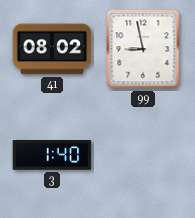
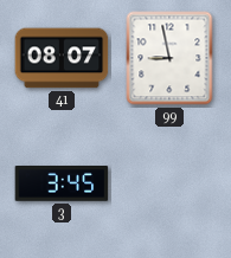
41: 08:02 -> 08:07
3: 1:40 -> 3:45
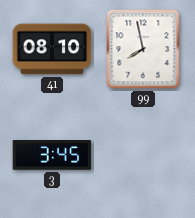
41: 08:07 -> 08:10
99: 8:58 -> 7:58
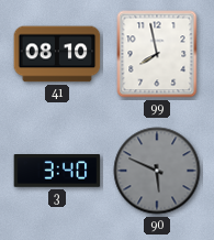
3: 3:45 -> 3:40
90: none -> 5:49
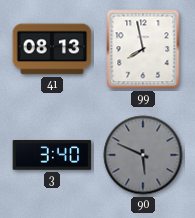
41: 08:10 -> 08:13
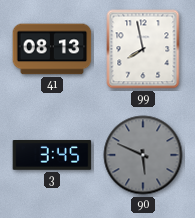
3: 3:40 -> 3:45
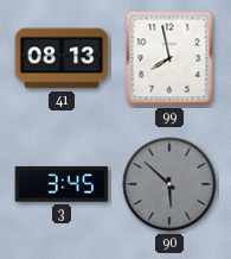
90: 5:49 -> 5:52
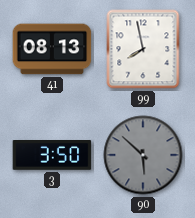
3: 3:45 -> 3:50
